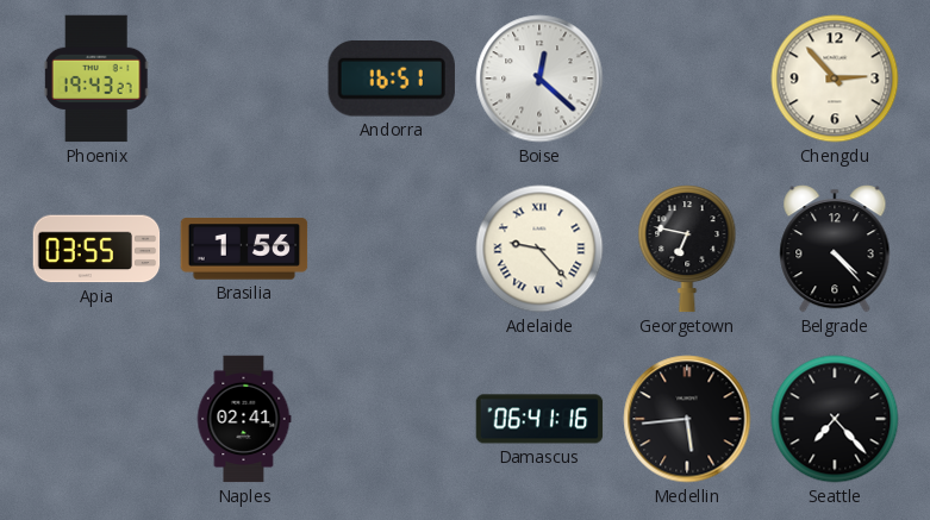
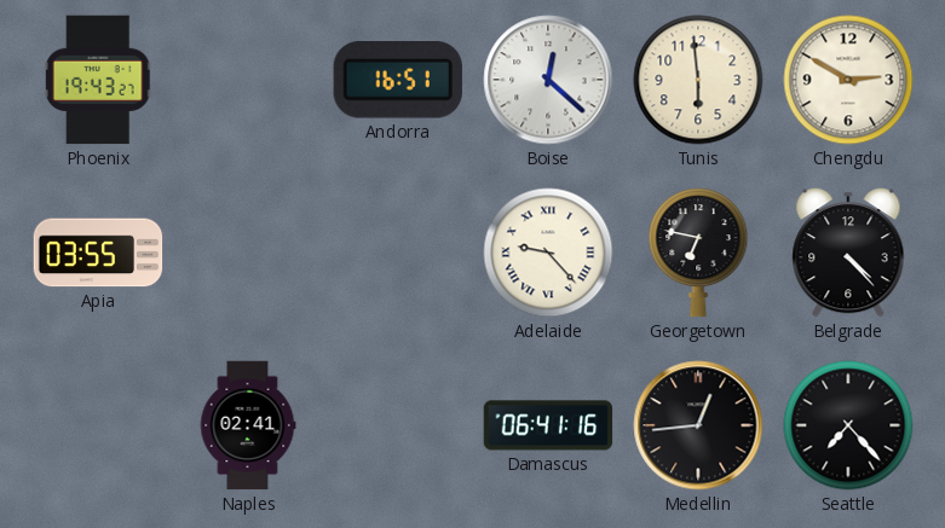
Tunis: none -> 5:59
Chengdu: 2:53 -> 2:50
Brasilia: 1:56 -> none
Medellin: 5:44 -> 12:44
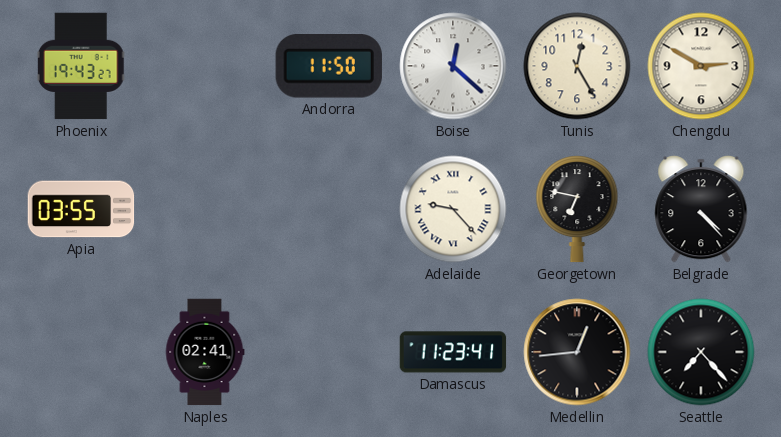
Andorra: 16:51 -> 11:50
Tunis: 5:59 -> 12:25
Damascus: 06:41 -> 11:23
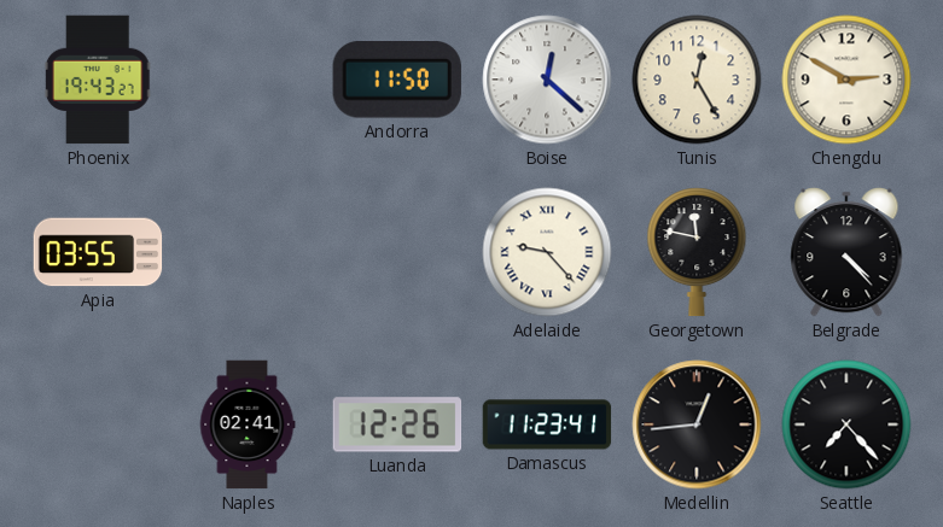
Georgetown: 6:47 -> 11:47
Luanda: none -> 12:26
